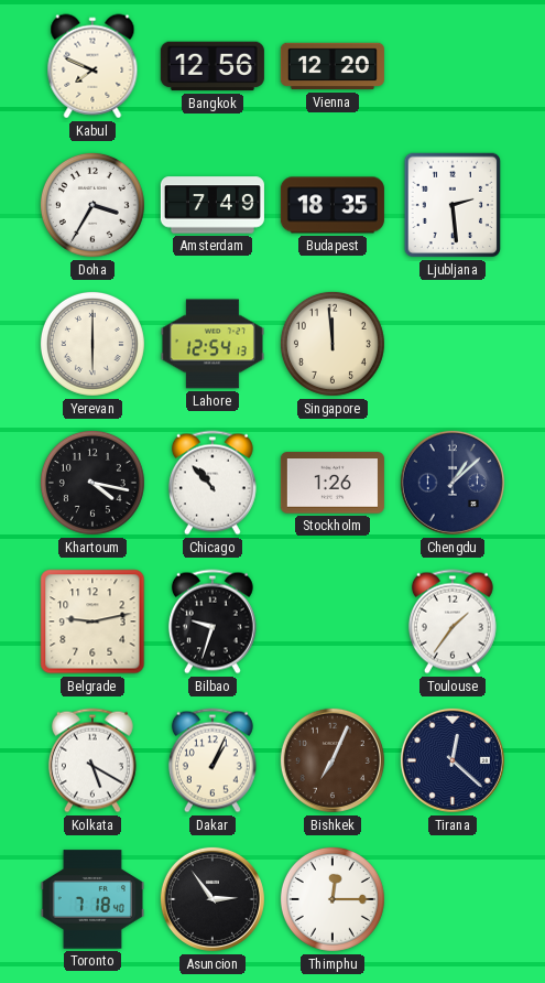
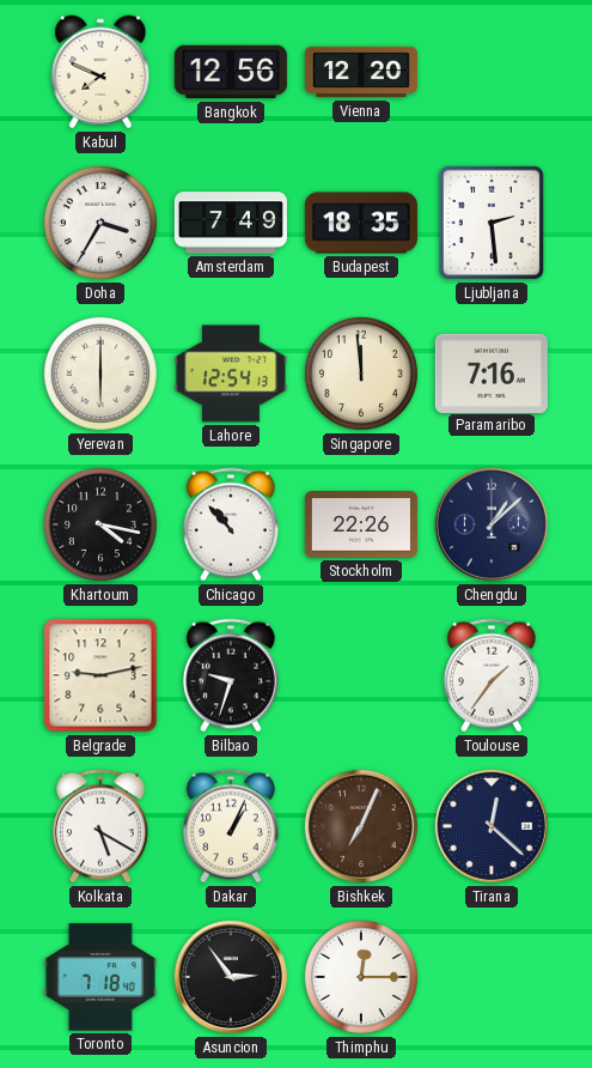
Paramaribo: none -> 7:16
Stockholm: 1:26 -> 22:26
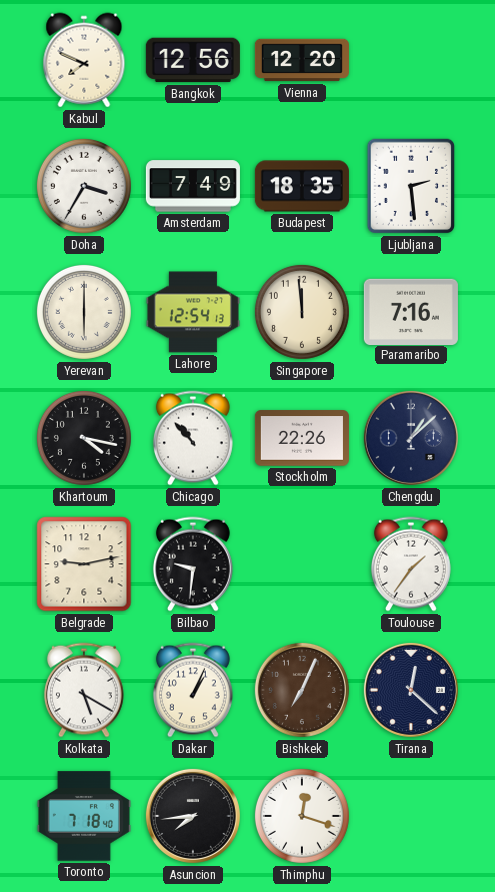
Bilbao: 9:33 -> 9:31
Asuncion: 2:54 -> 7:44
Thimphu: 12:15 -> 12:18
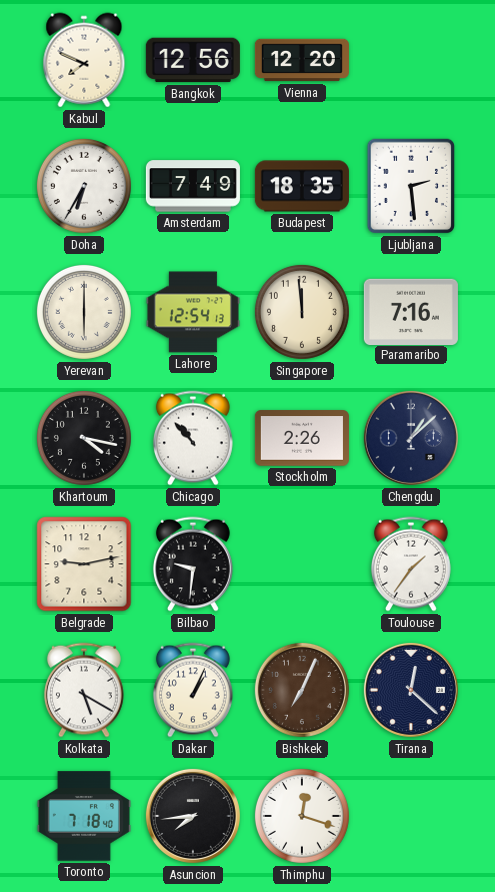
Doha: 3:35 -> 6:35
Stockholm: 22:26 -> 2:26
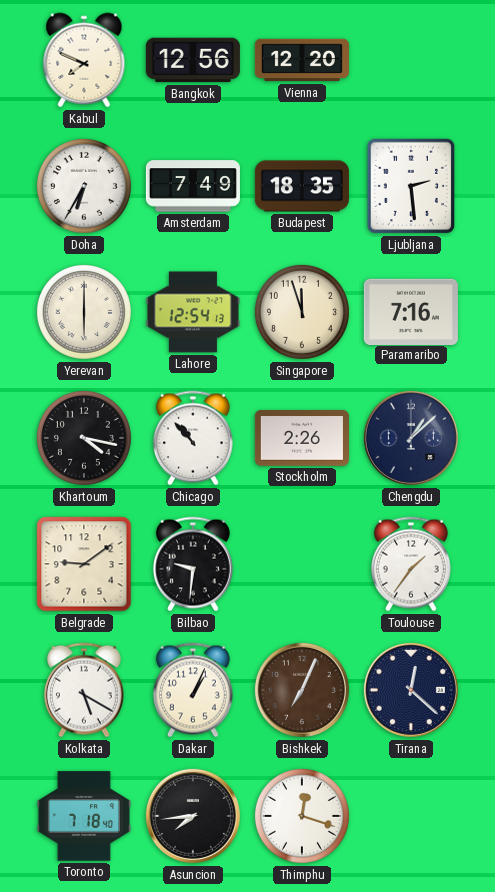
Singapore: 11:59 -> 11:57
Belgrade: 9:13 -> 9:09
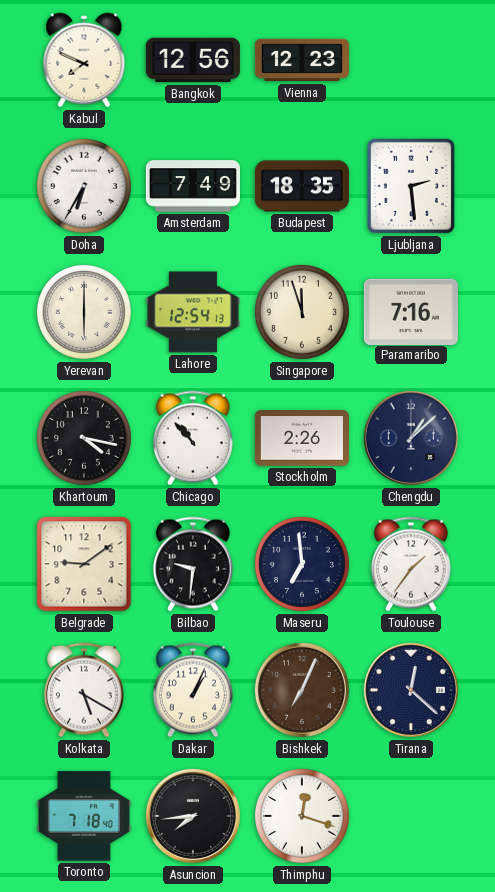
Vienna: 12:20 -> 12:23
Maseru: none -> 6:59
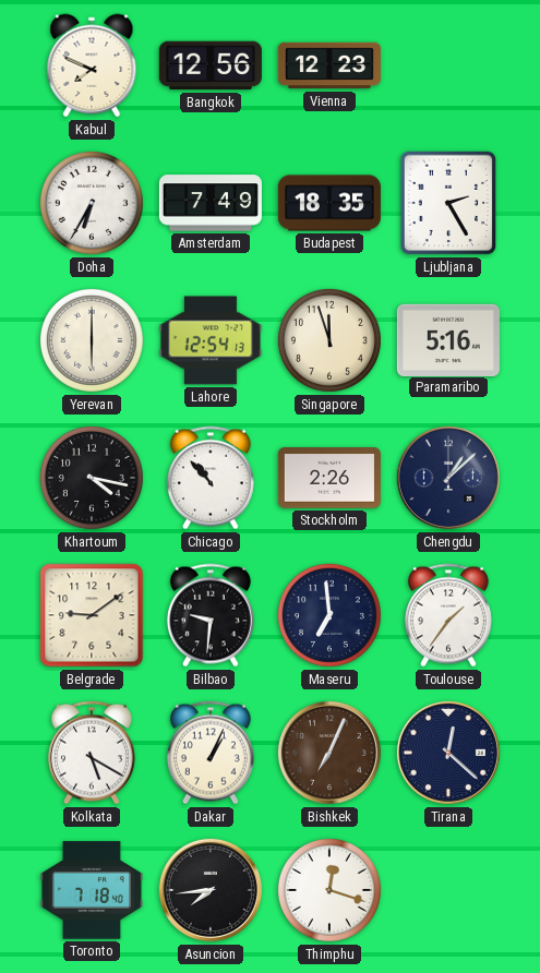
Ljubljana: 2:29 -> 2:25
Paramaribo: 7:16 -> 5:16
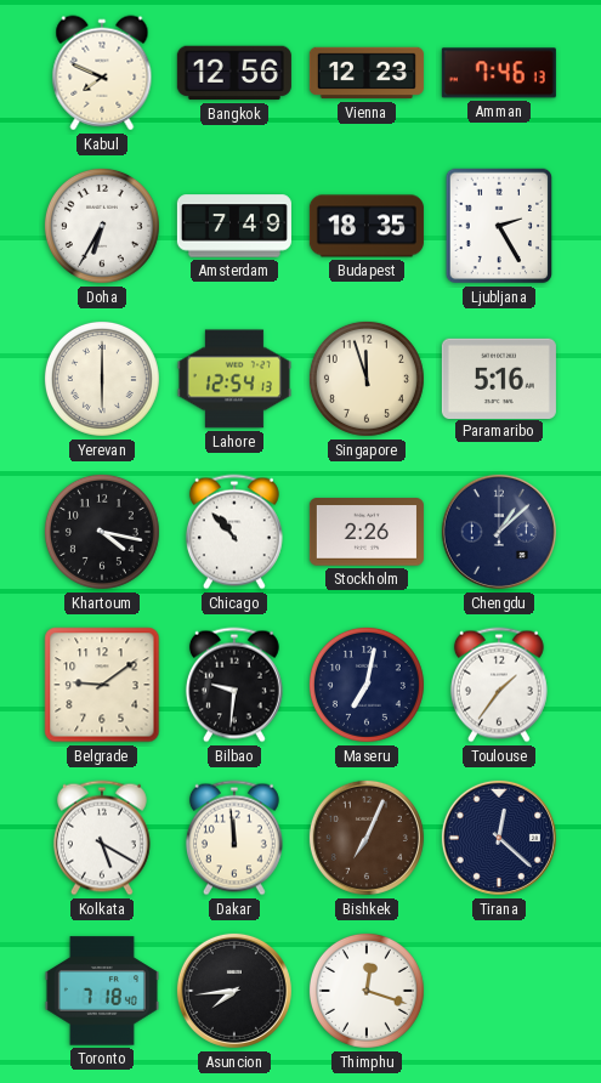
Amman: none -> 7:46
Maseru: 6:59 -> 7:02
Dakar: 1:04 -> 11:59
